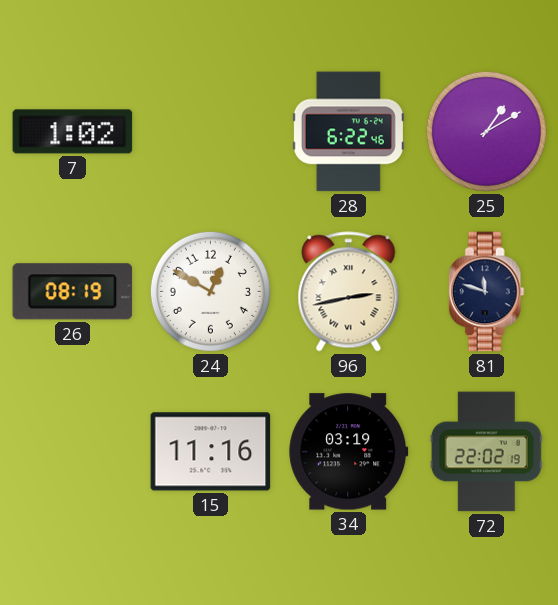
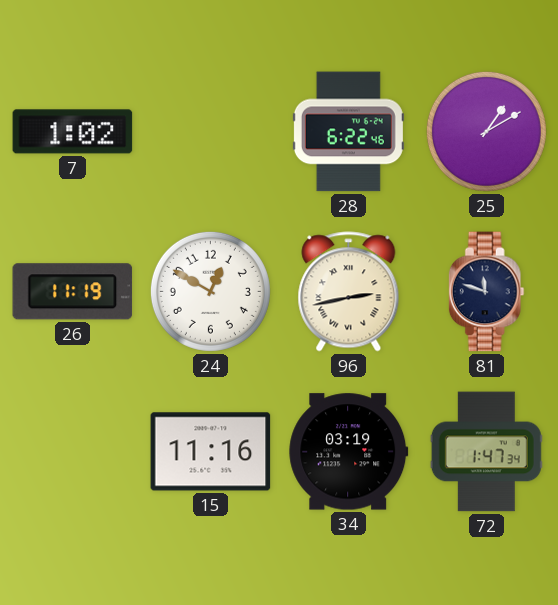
26: 08:19 -> 11:19
72: 22:02 -> 1:47
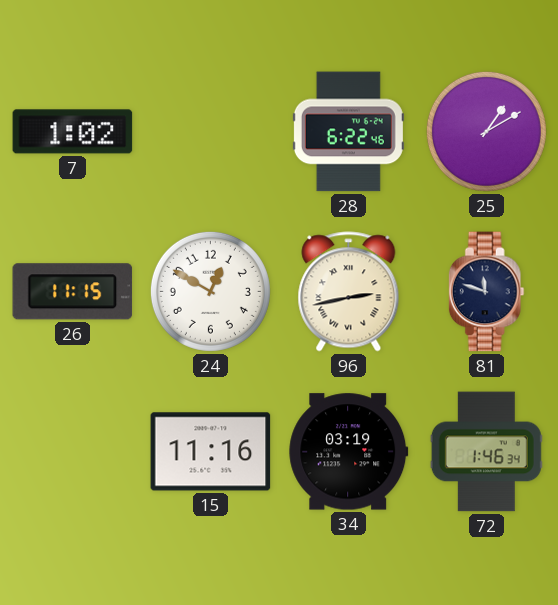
26: 11:19 -> 11:15
72: 1:47 -> 1:46
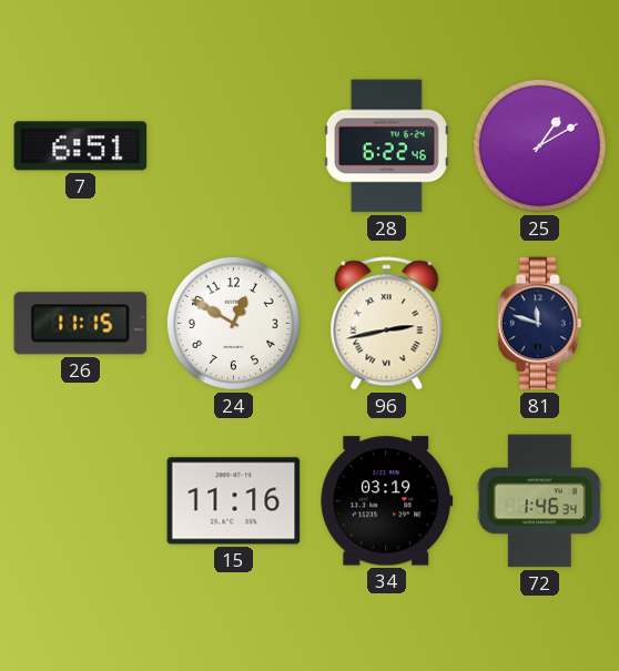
7: 1:02 -> 6:51
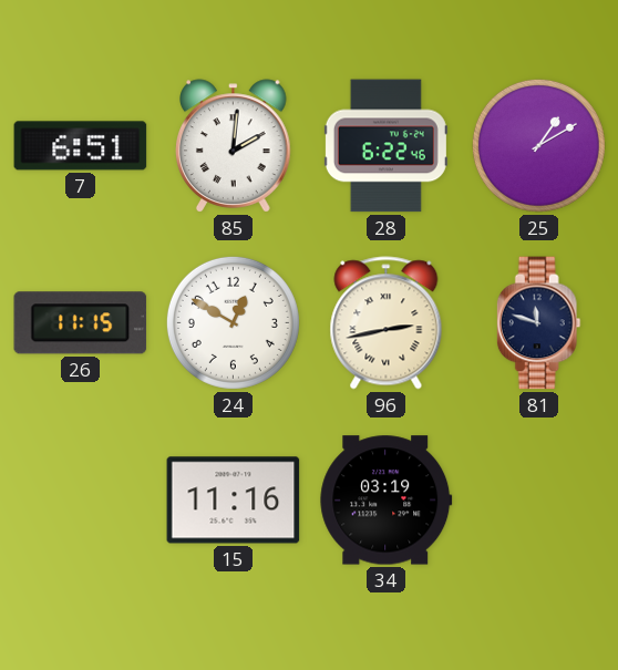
85: none -> 2:01
72: 1:46 -> none
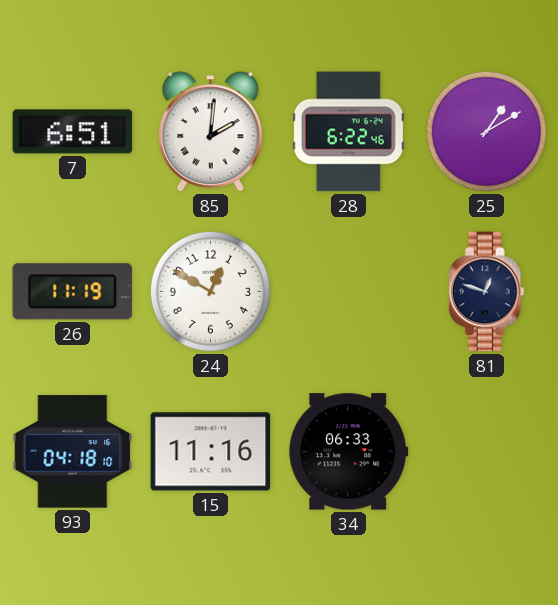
26: 11:15 -> 11:19
96: 2:43 -> none
81: 11:48 -> 12:48
93: none -> 04:18
34: 03:19 -> 06:33
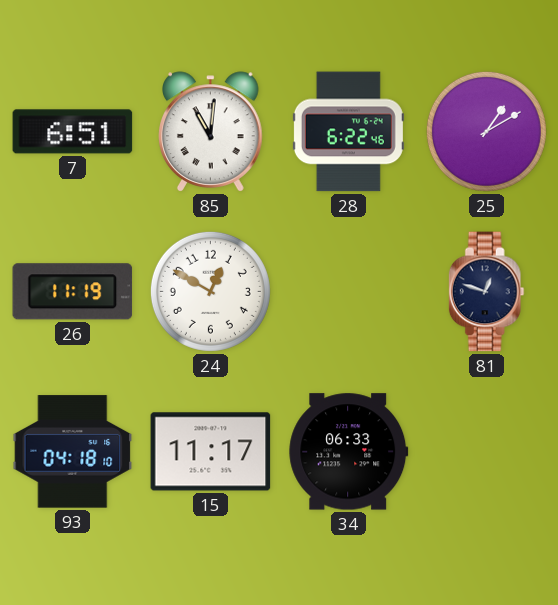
85: 2:01 -> 11:01
15: 11:16 -> 11:17
